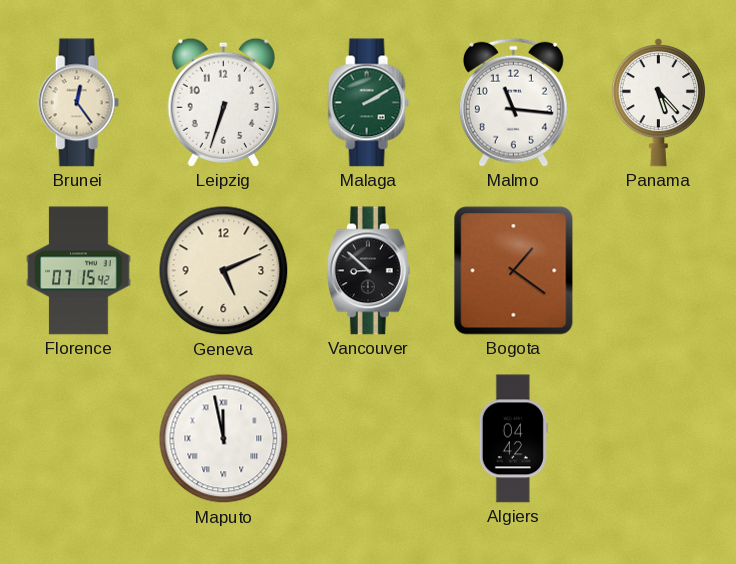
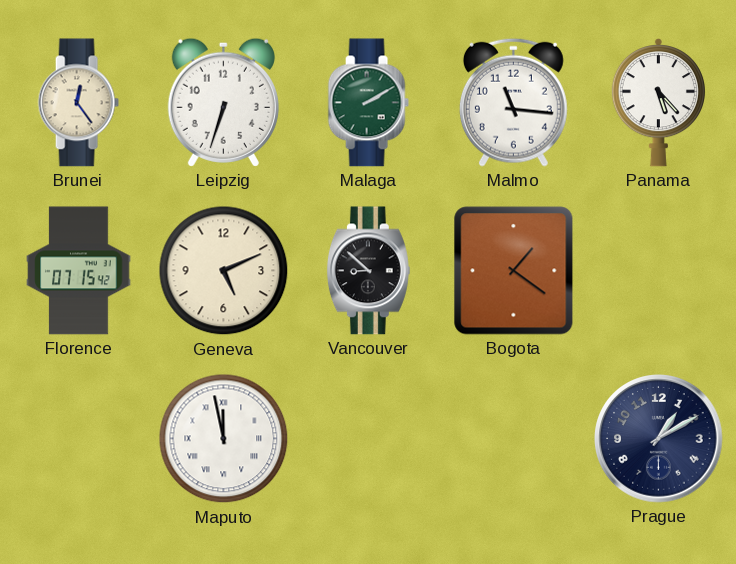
Algiers: 04:42 -> none
Prague: none -> 1:10
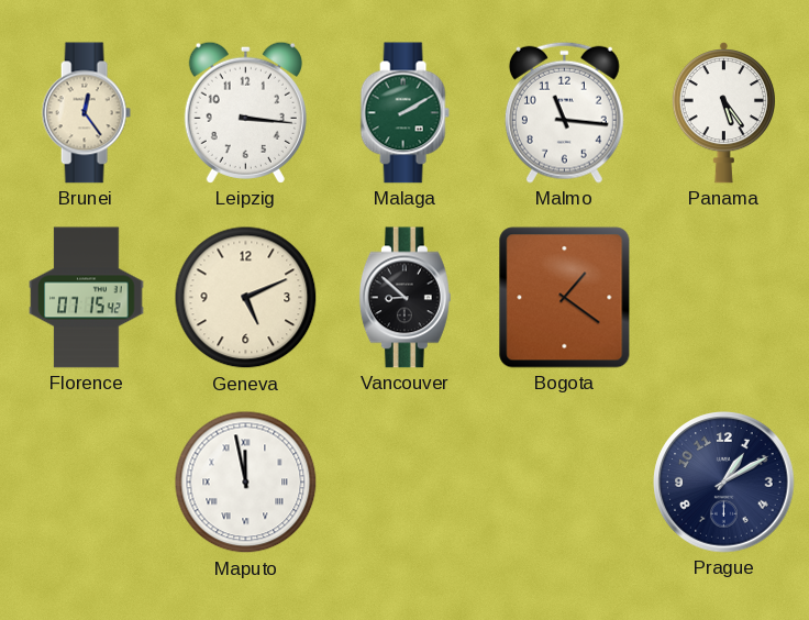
Leipzig: 6:33 -> 3:16
Panama: 5:23 -> 5:24
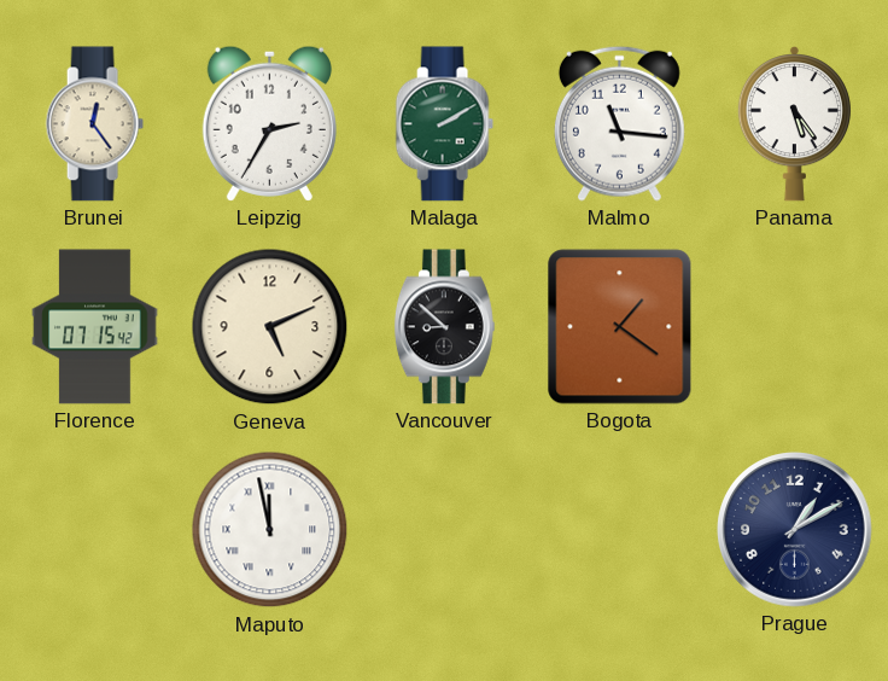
Leipzig: 3:16 -> 2:35
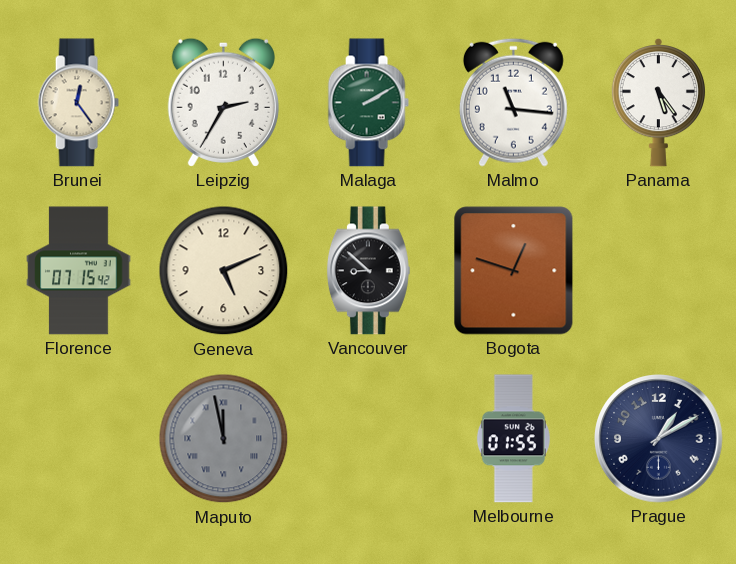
Bogota: 1:21 -> 12:48
Maputo dial: white -> grey
Melbourne: none -> 01:55
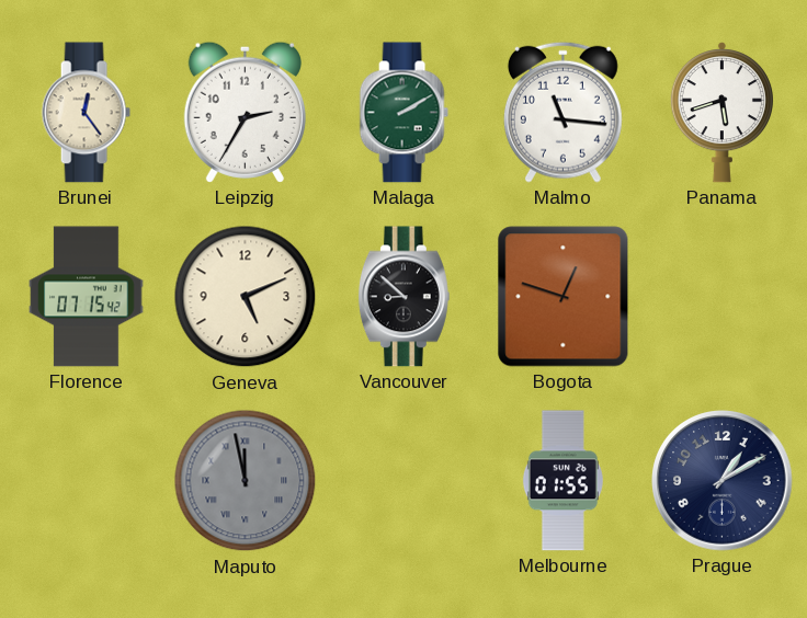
Panama: 5:24 -> 5:42
